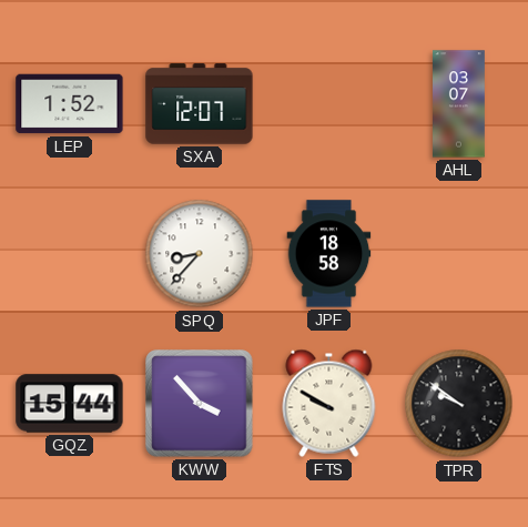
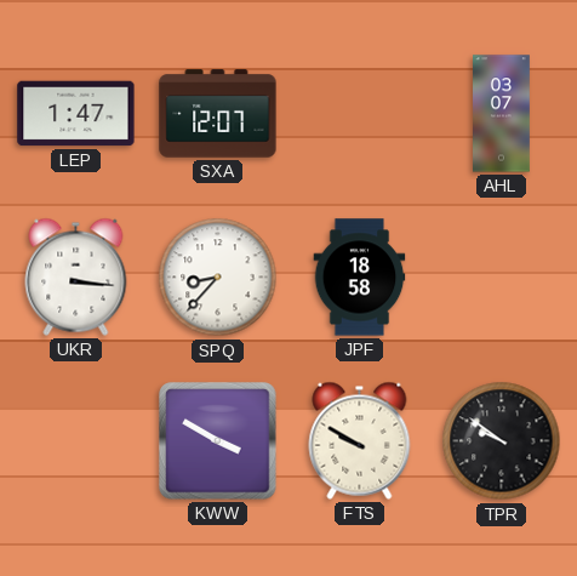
LEP: 1:52 -> 1:47
UKR: none -> 3:16
GQZ: 15:44 -> none
KWW: 3:53 -> 3:50
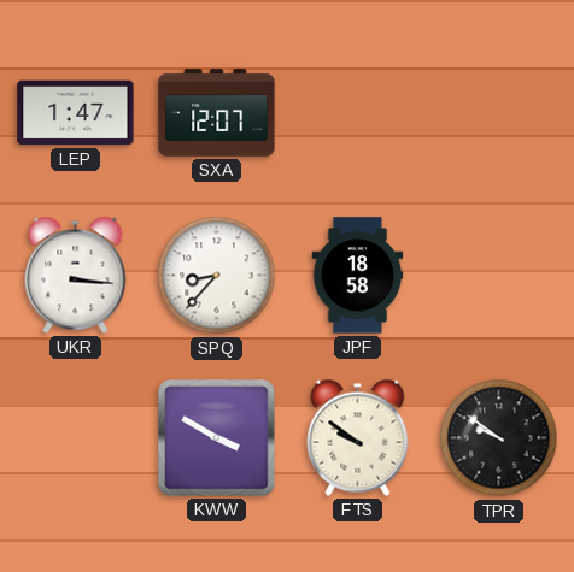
AHL: 03:07 -> none
FTS: 9:50 -> 9:51
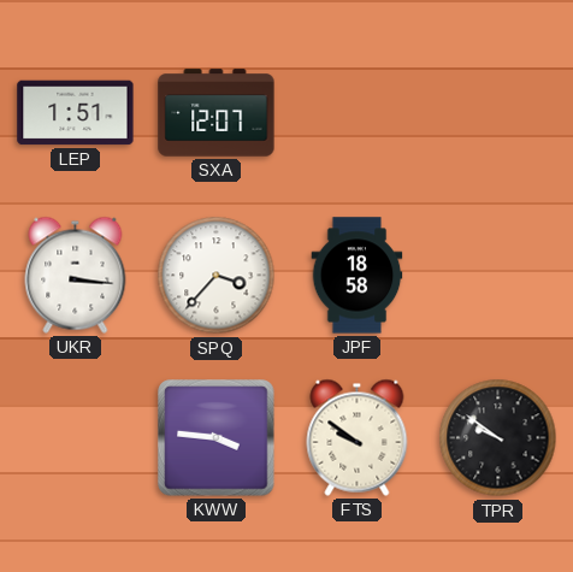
LEP: 1:47 -> 1:51
SPQ: 8:37 -> 3:37
KWW: 3:50 -> 3:46
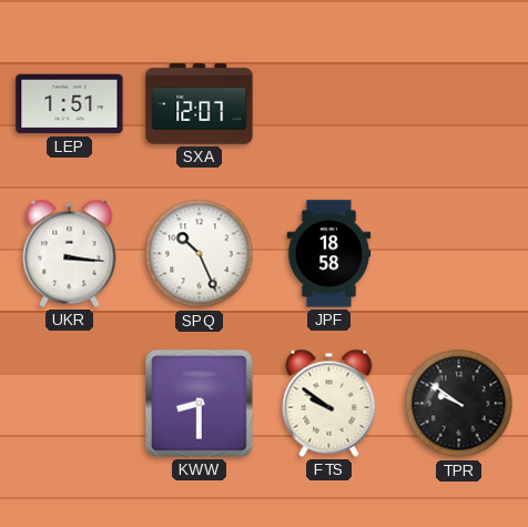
SPQ: 3:37 -> 10:26
KWW: 3:46 -> 8:30
